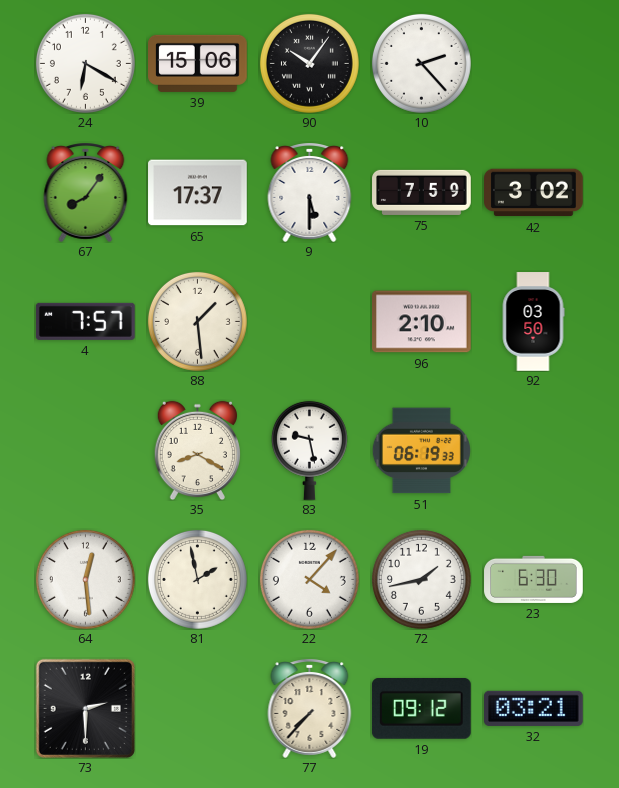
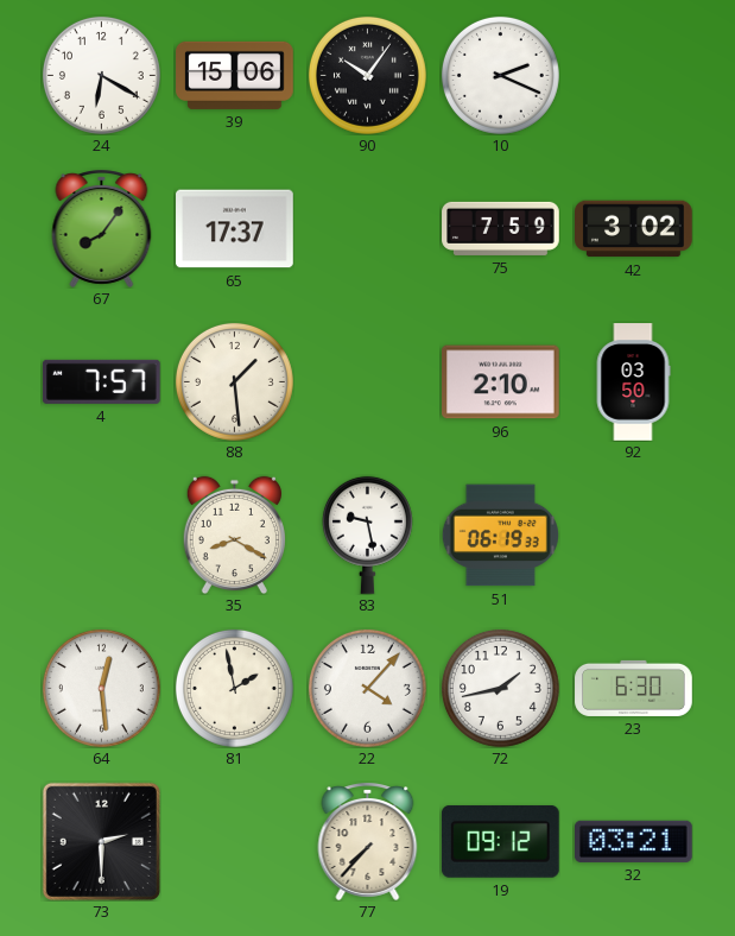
10: 2:23 -> 2:19
9: 5:30 -> none
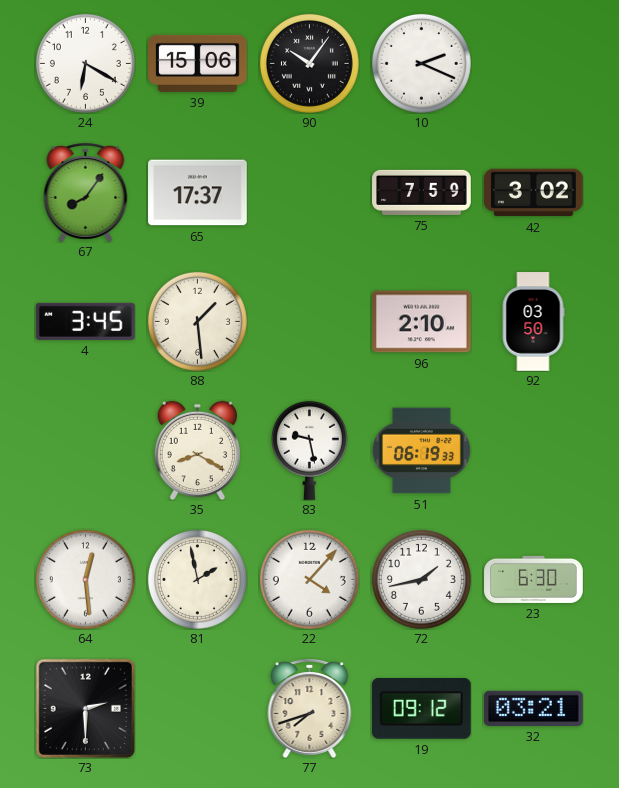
4: 7:57 -> 3:45
77: 7:37 -> 7:42
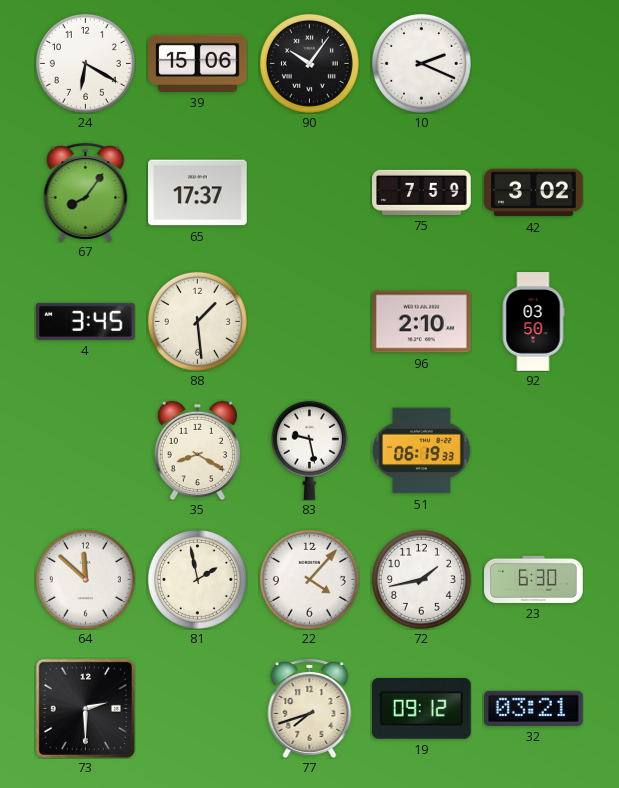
64: 12:29 -> 11:52
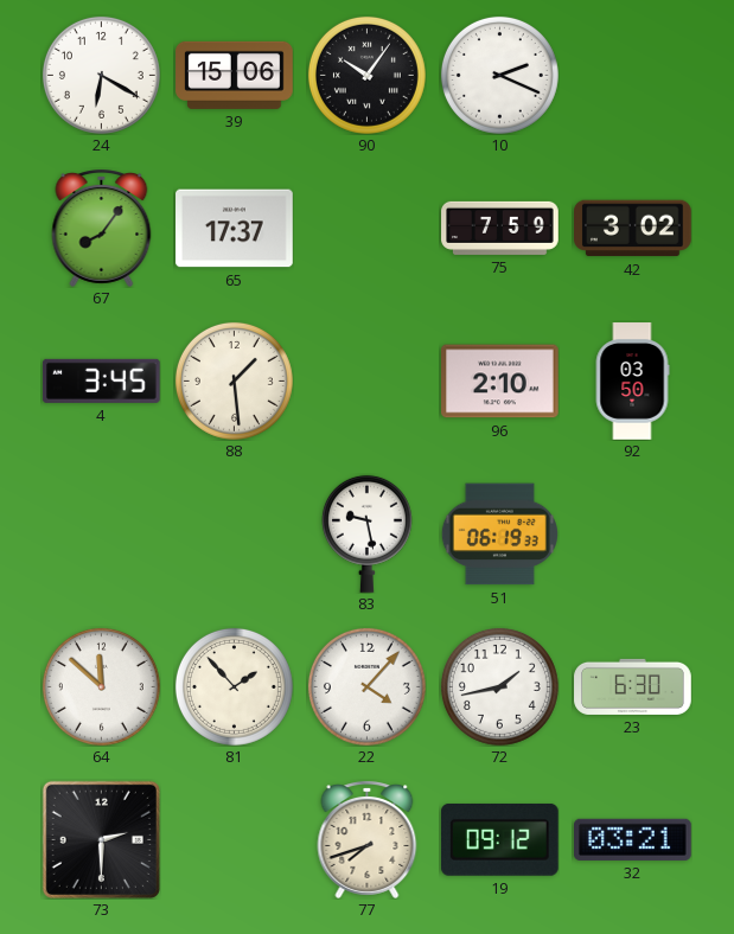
35: 8:20 -> none
81: 1:58 -> 1:53
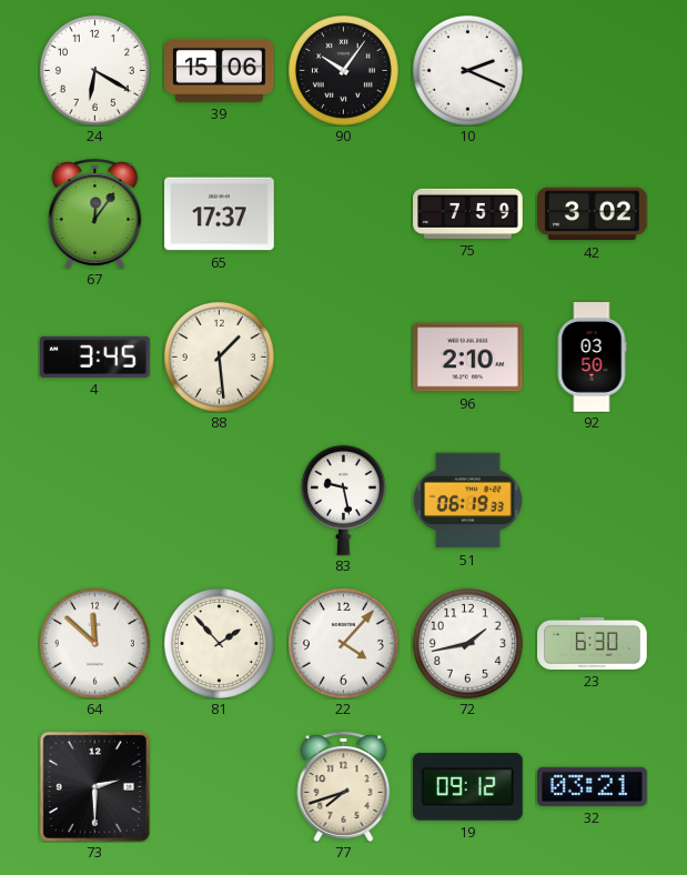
67: 8:06 -> 12:06
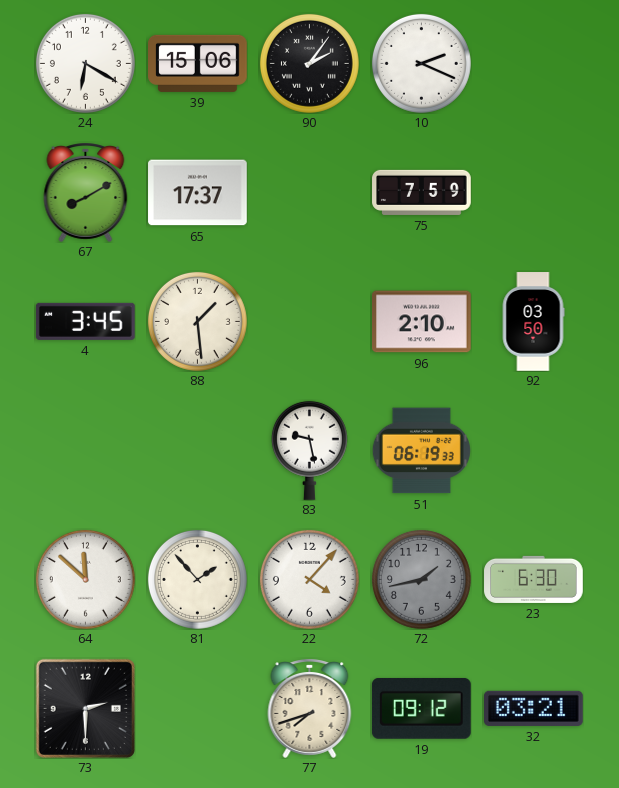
90: 10:06 -> 2:06
67: 12:06 -> 8:10
42: 3:02 -> none
72 dial: white -> grey
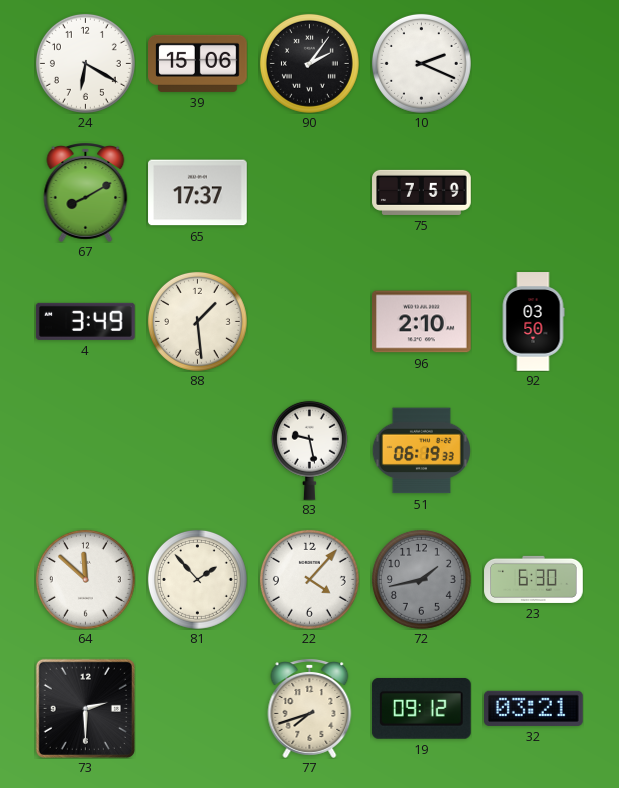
4: 3:45 -> 3:49
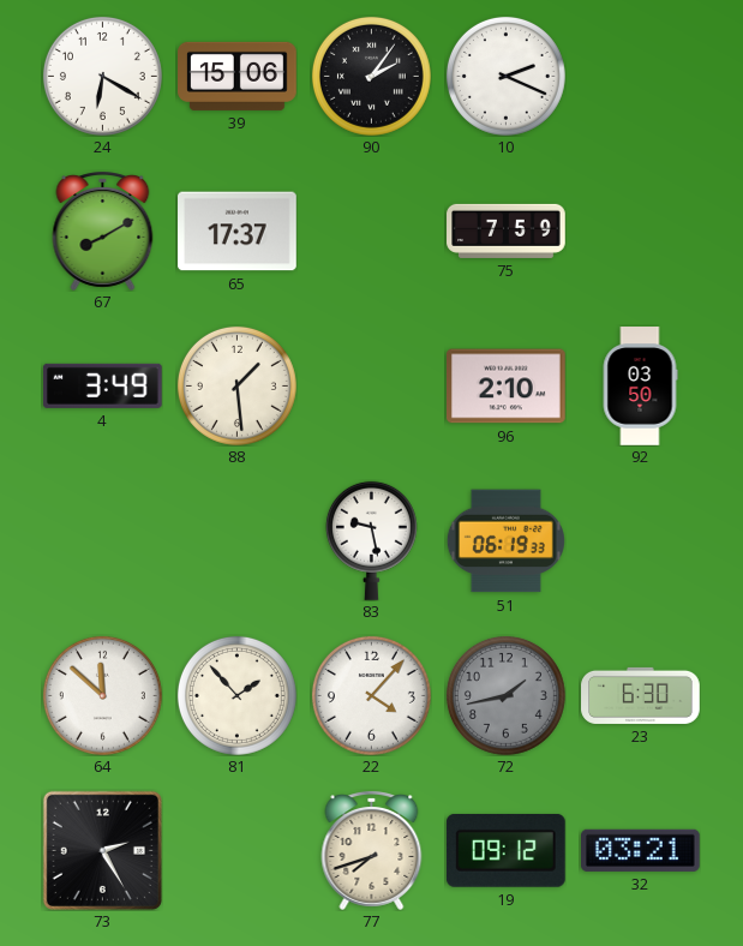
73: 2:30 -> 2:25
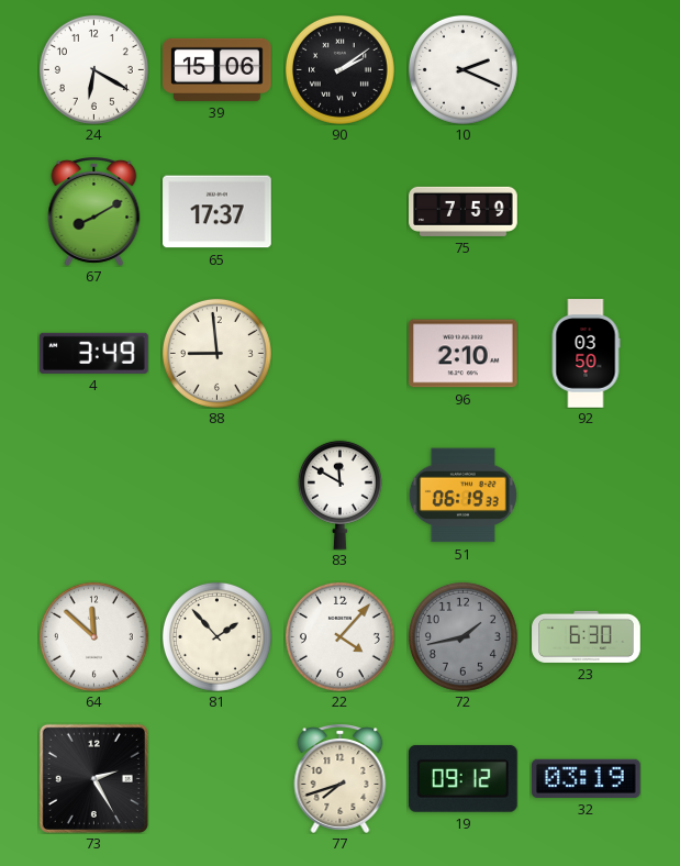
90: 2:06 -> 2:09
88: 1:29 -> 8:59
83: 9:28 -> 11:50
32: 03:21 -> 03:19
